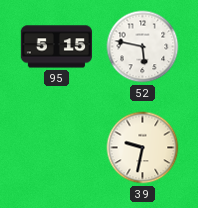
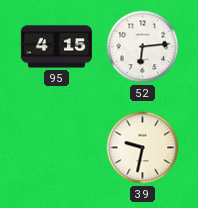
95: 5:15 -> 4:15
52: 5:47 -> 6:14
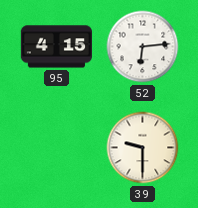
39: 9:32 -> 9:30
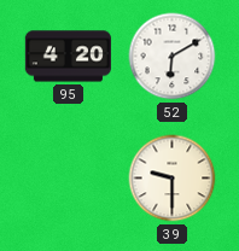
95: 4:15 -> 4:20
52: 6:14 -> 6:10
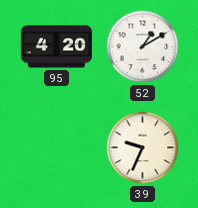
52: 6:10 -> 1:10
39: 9:30 -> 9:34
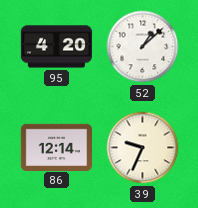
52: 1:10 -> 1:08
86: none -> 12:14
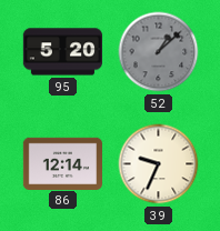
95: 4:20 -> 5:20
52 dial: white -> grey
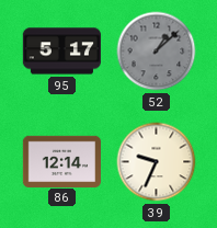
95: 5:20 -> 5:17
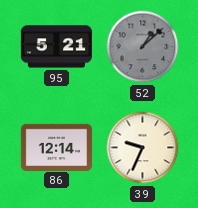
95: 5:17 -> 5:21
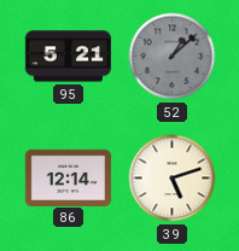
39: 9:34 -> 5:12
